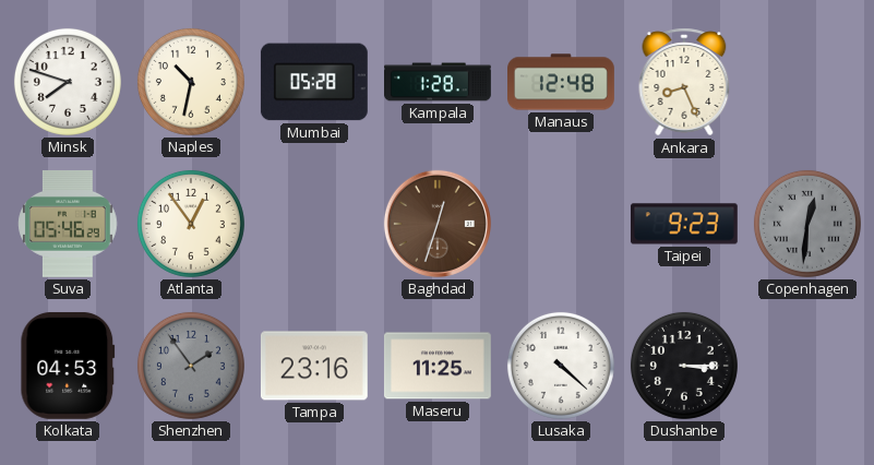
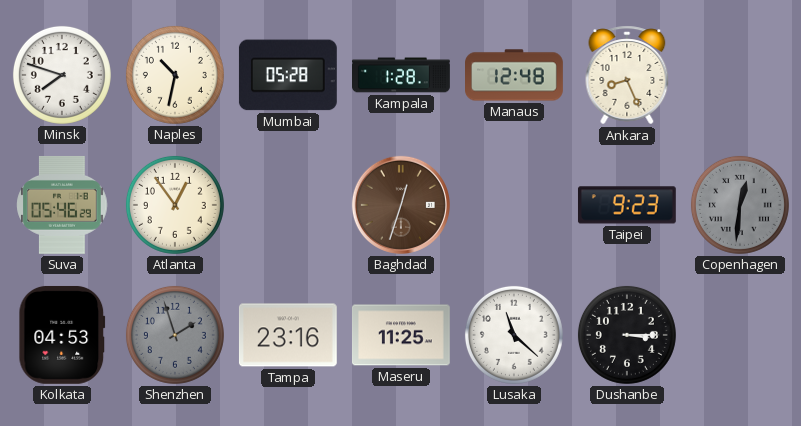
Shenzhen: 1:54 -> 1:57
Lusaka: 4:22 -> 11:22
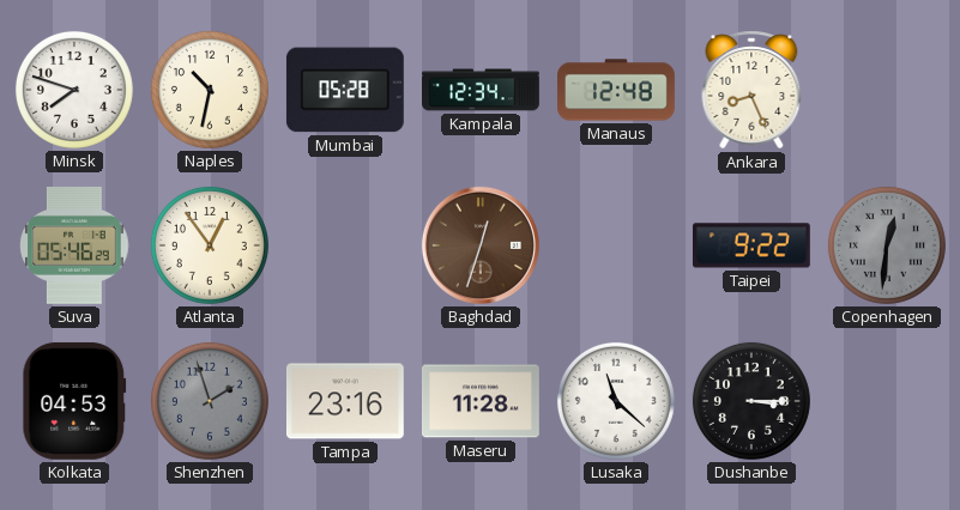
Kampala: 1:28 -> 12:34
Taipei: 9:23 -> 9:22
Maseru: 11:25 -> 11:28
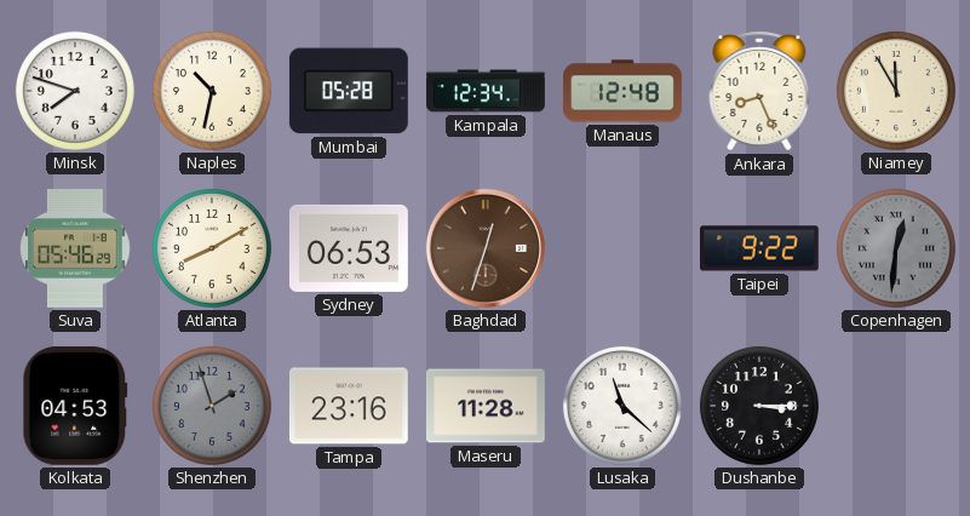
Niamey: none -> 11:55
Atlanta: 12:54 -> 8:10
Sydney: none -> 06:53
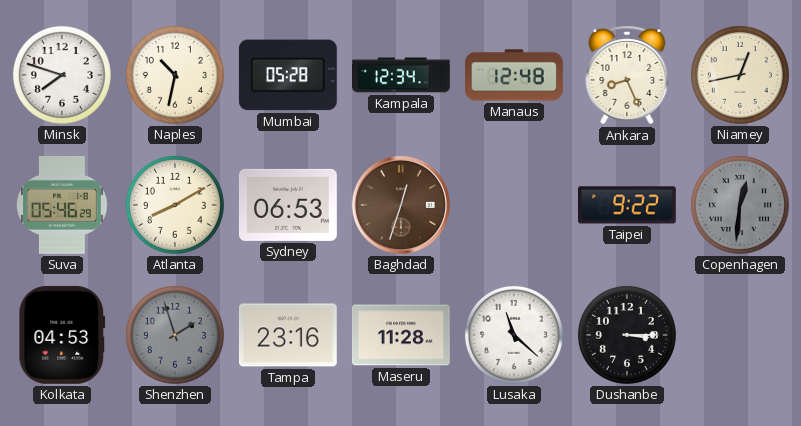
Niamey: 11:55 -> 12:43
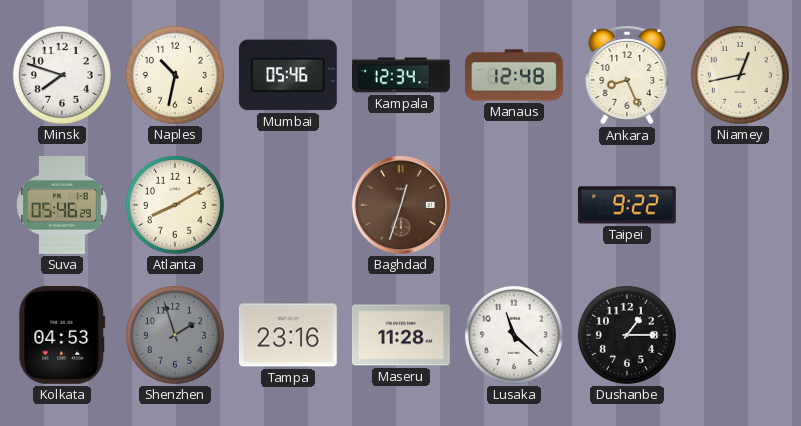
Mumbai: 05:28 -> 05:46
Sydney: 06:53 -> none
Copenhagen: 12:31 -> none
Dushanbe: 3:15 -> 1:15
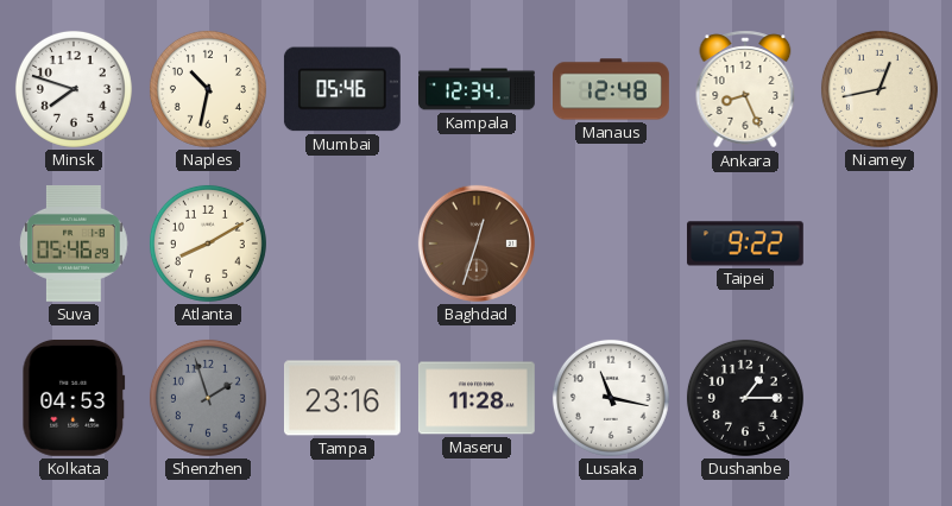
Lusaka: 11:22 -> 11:17
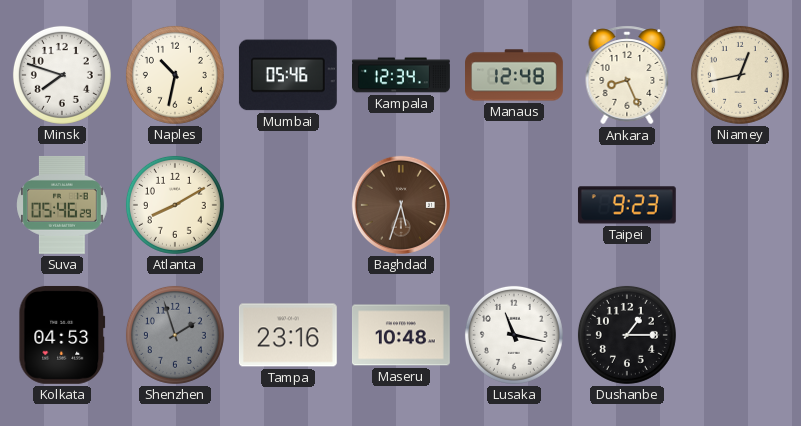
Baghdad: 12:33 -> 5:33
Taipei: 9:22 -> 9:23
Maseru: 11:28 -> 10:48
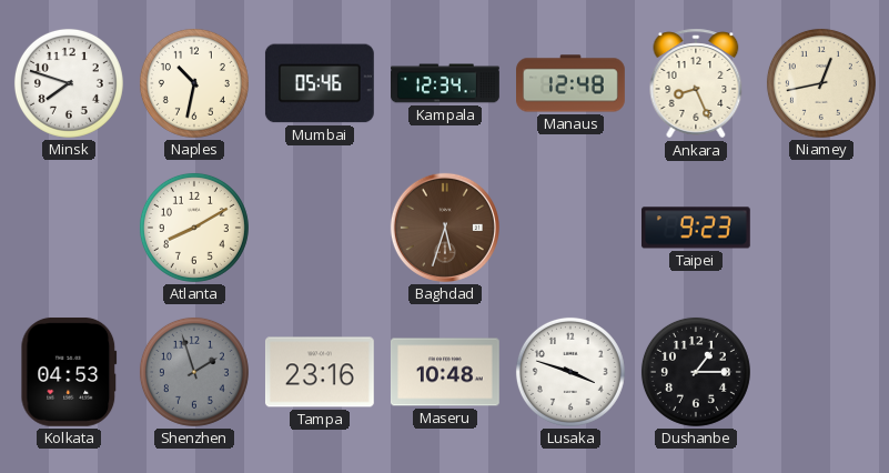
Suva: 05:46 -> none
Lusaka: 11:17 -> 3:48
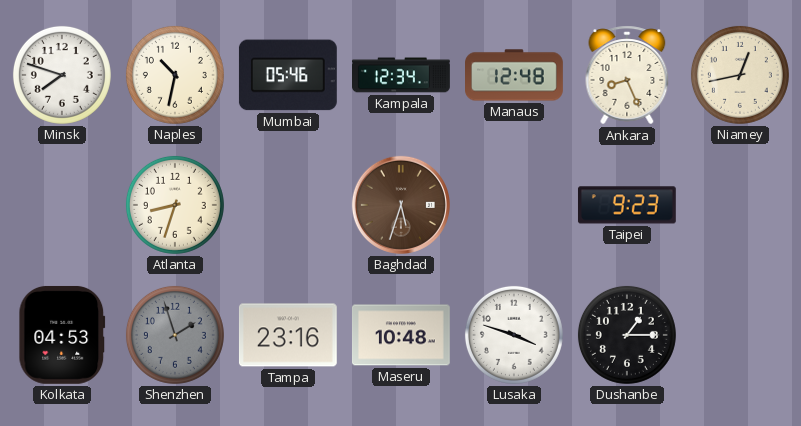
Atlanta: 8:10 -> 8:33
